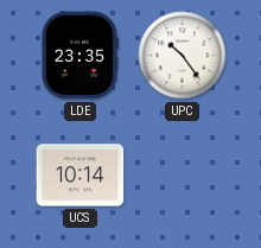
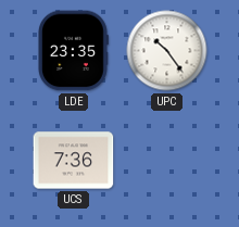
UCS: 10:14 -> 7:36
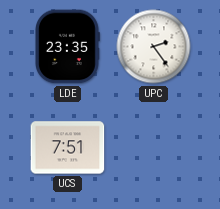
UPC: 10:24 -> 2:24
UCS: 7:36 -> 7:51
